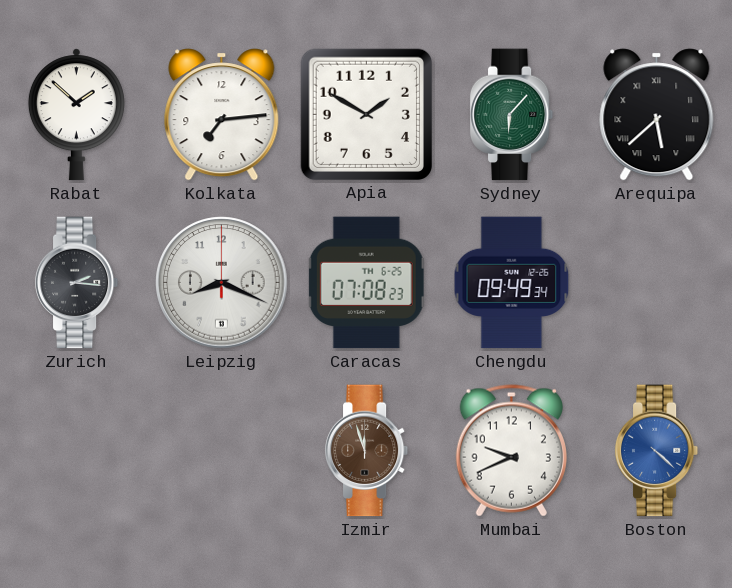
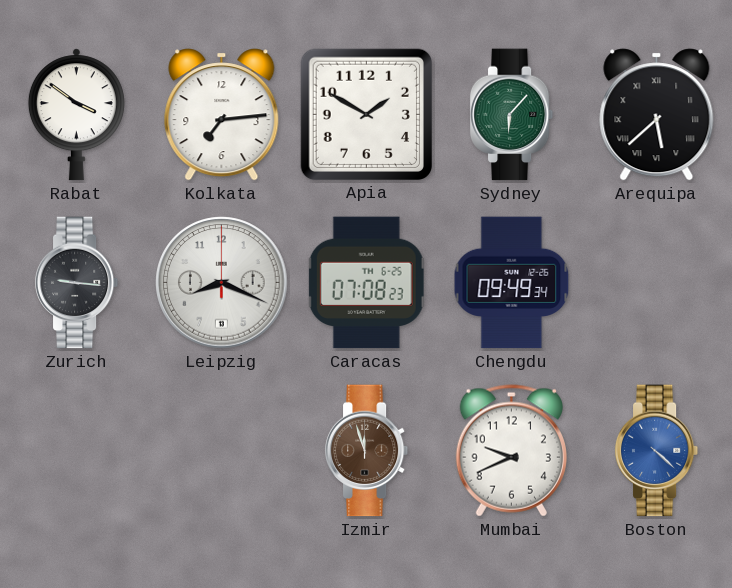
Rabat: 1:52 -> 3:51
Zurich: 2:16 -> 9:16
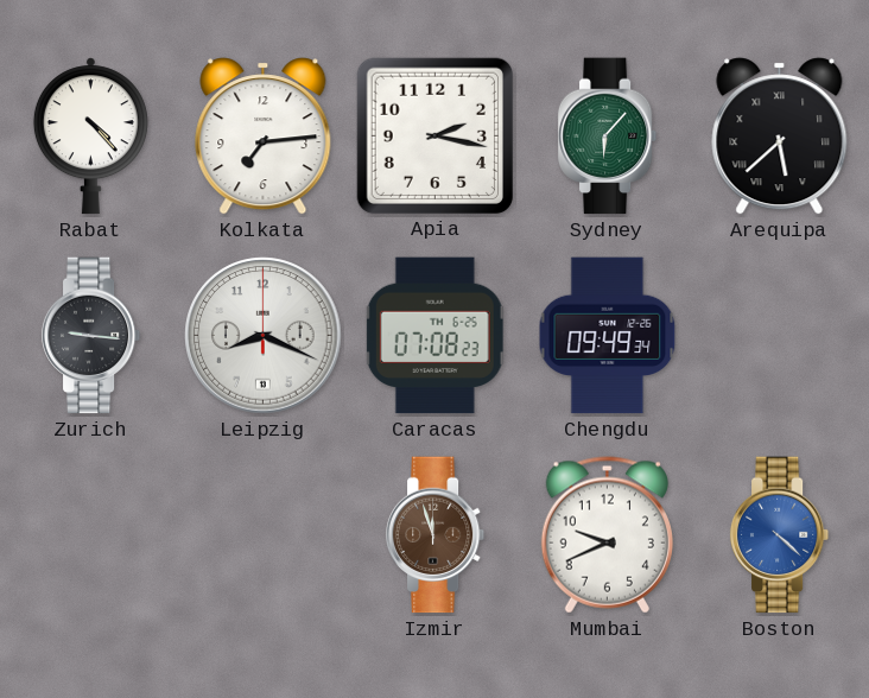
Rabat: 3:51 -> 4:23
Apia: 1:50 -> 2:17
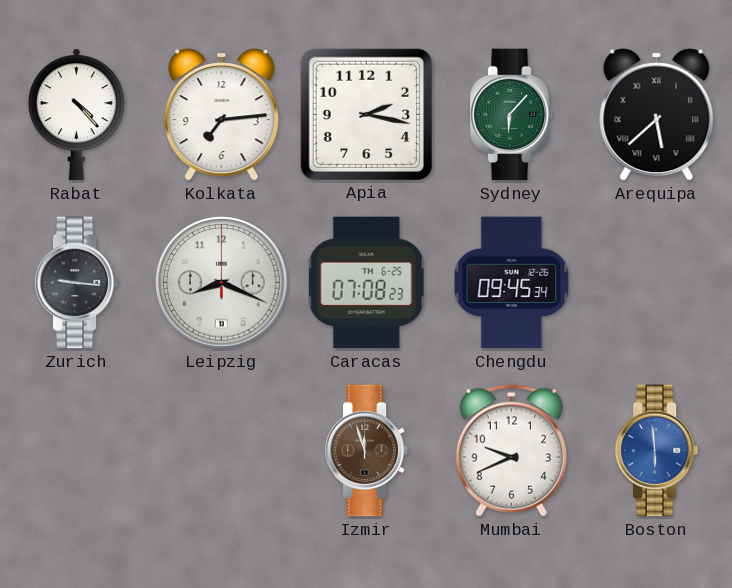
Chengdu: 09:49 -> 09:45
Boston: 4:22 -> 5:59
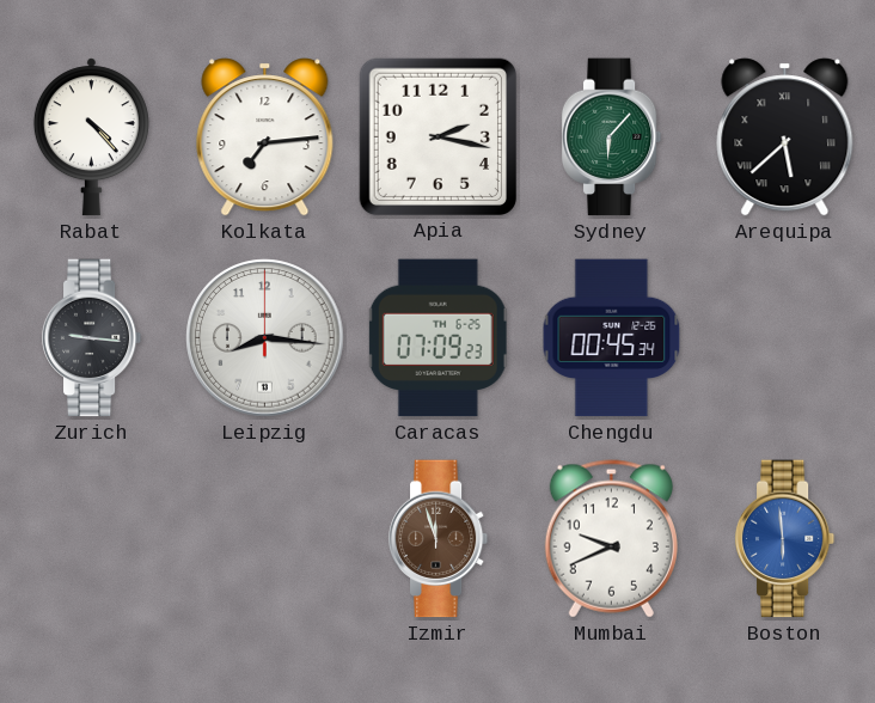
Leipzig: 8:19 -> 8:16
Caracas: 07:08 -> 07:09
Chengdu: 09:45 -> 00:45
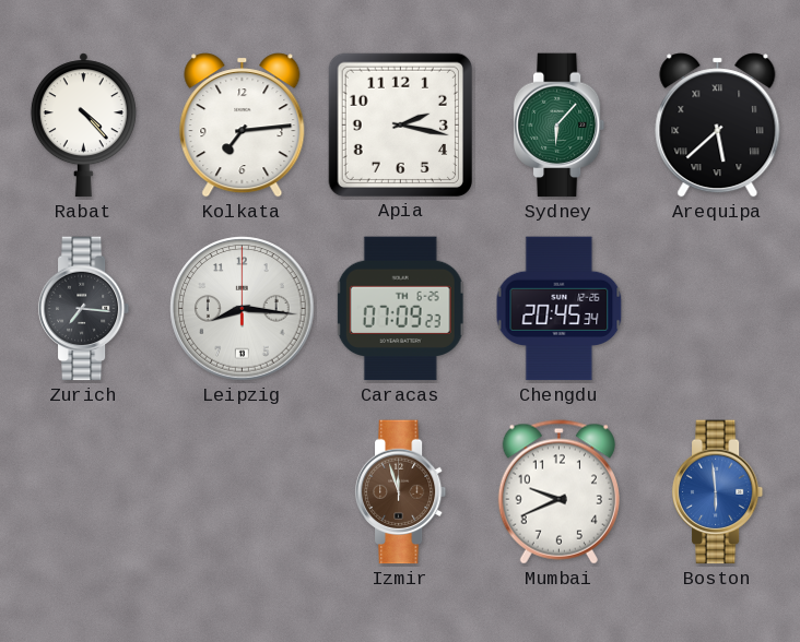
Zurich: 9:16 -> 7:16
Chengdu: 00:45 -> 20:45
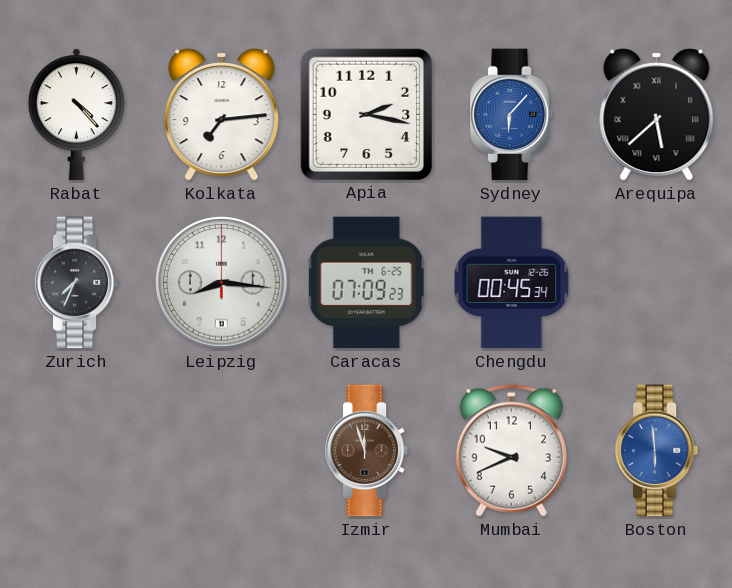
Sydney dial: green -> blue
Zurich: 7:16 -> 7:34
Chengdu: 20:45 -> 00:45
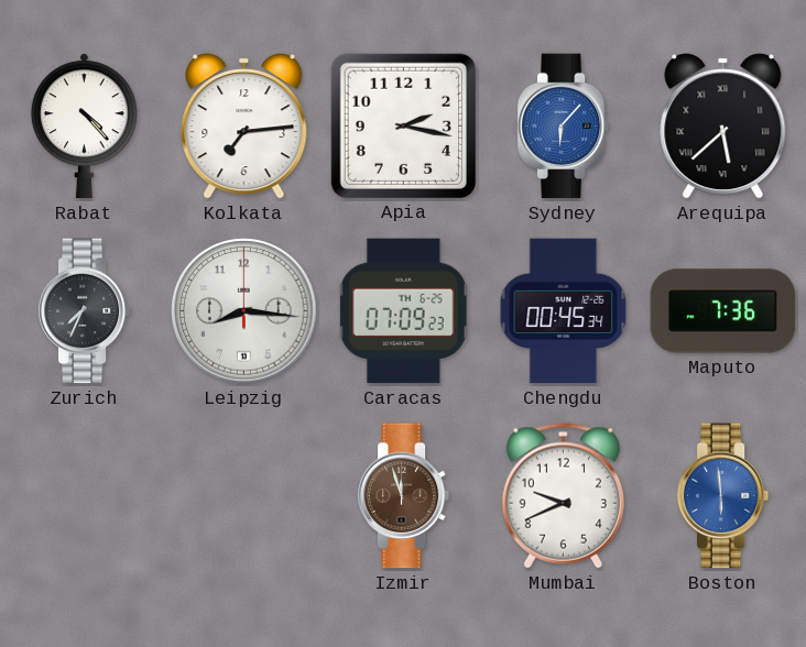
Maputo: none -> 7:36
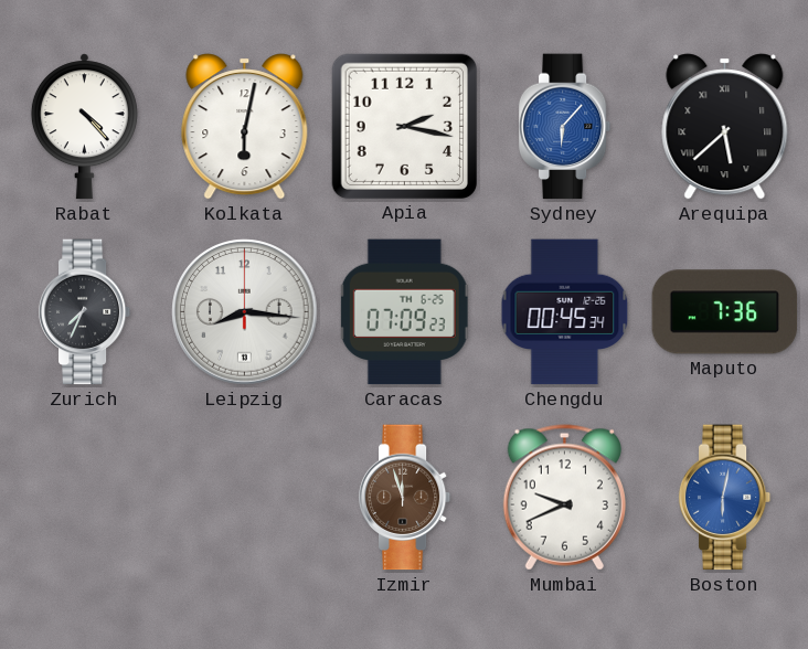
Kolkata: 7:14 -> 6:02
Boston: 5:59 -> 6:02
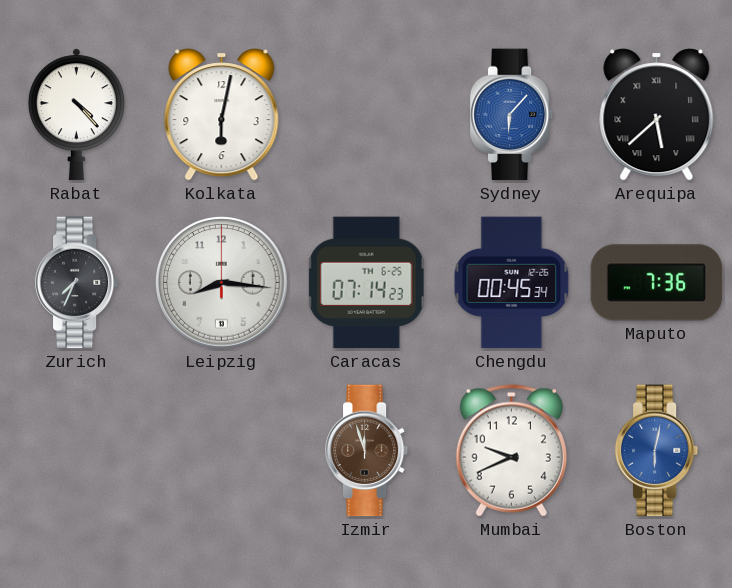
Apia: 2:17 -> none
Caracas: 07:09 -> 07:14
